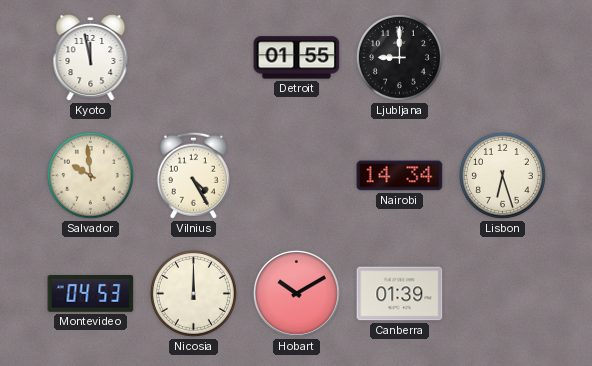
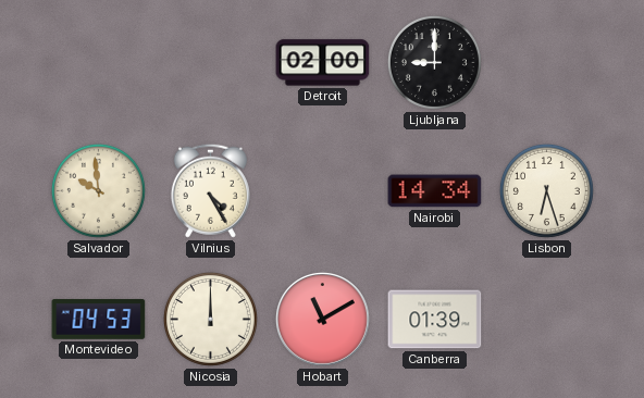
Kyoto: 11:58 -> none
Detroit: 01:55 -> 02:00
Hobart: 10:10 -> 11:10
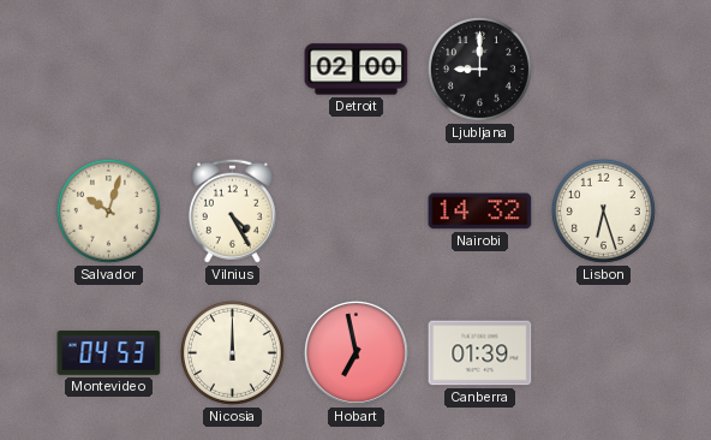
Salvador: 9:59 -> 10:03
Nairobi: 14:34 -> 14:32
Hobart: 11:10 -> 6:58
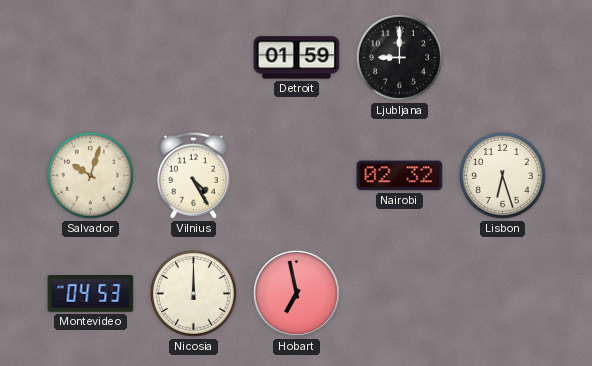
Detroit: 02:00 -> 01:59
Nairobi: 14:32 -> 02:32
Canberra: 01:39 -> none
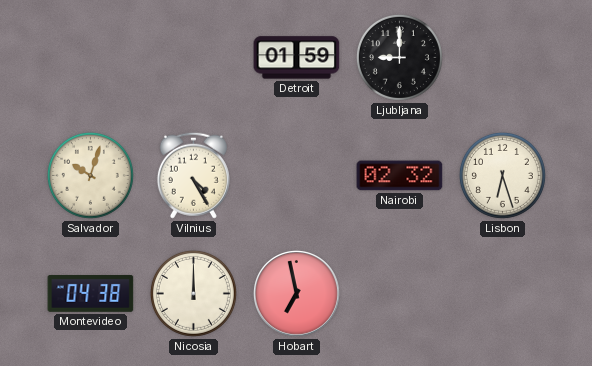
Montevideo: 04:53 -> 04:38
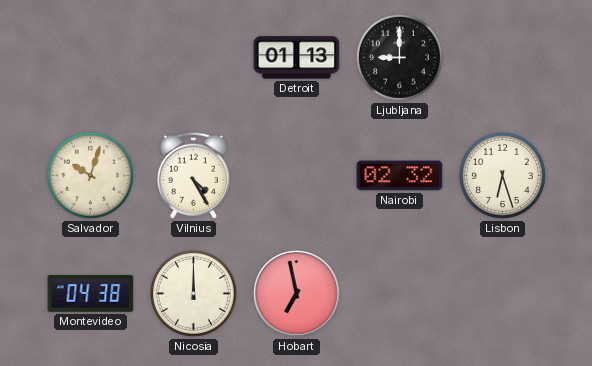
Detroit: 01:59 -> 01:13
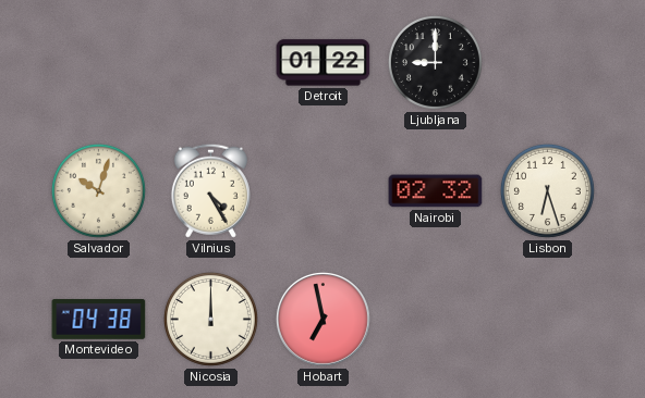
Detroit: 01:13 -> 01:22
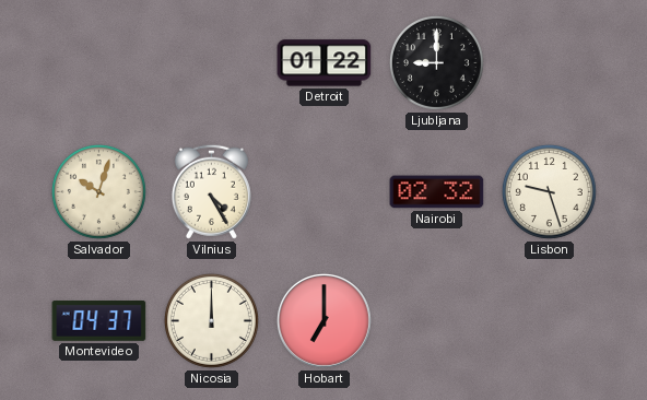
Lisbon: 6:27 -> 9:27
Montevideo: 04:38 -> 04:37
Hobart: 6:58 -> 7:00
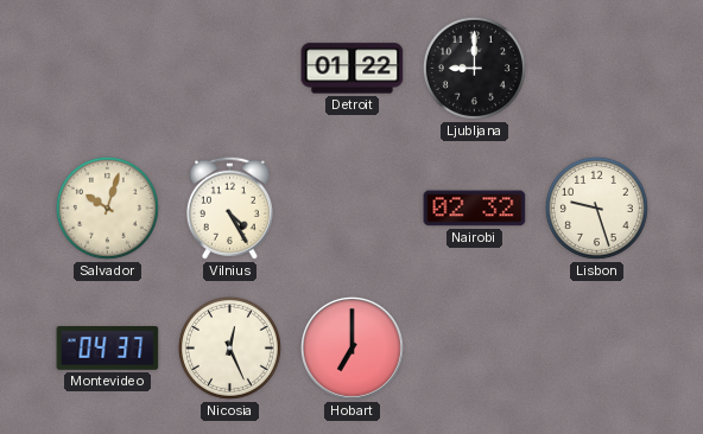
Nicosia: 12:00 -> 12:26
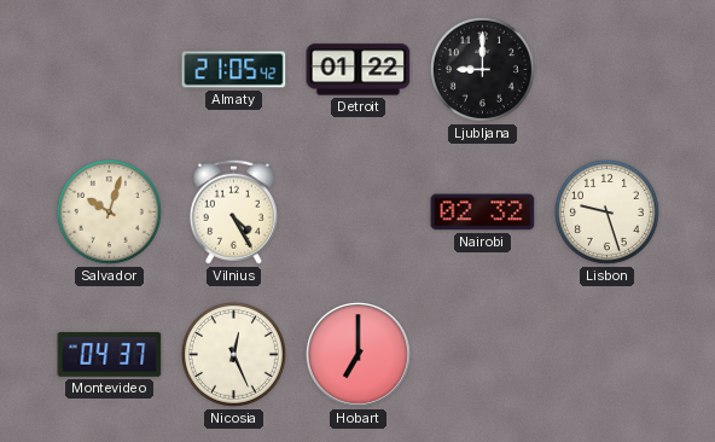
Almaty: none -> 21:05
